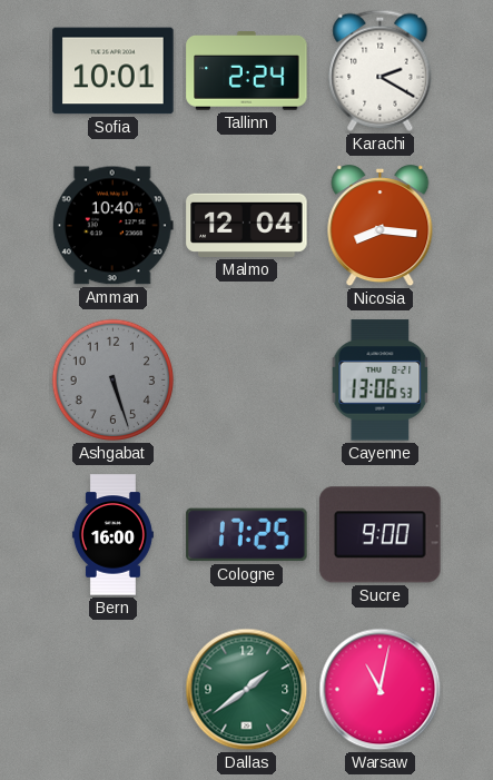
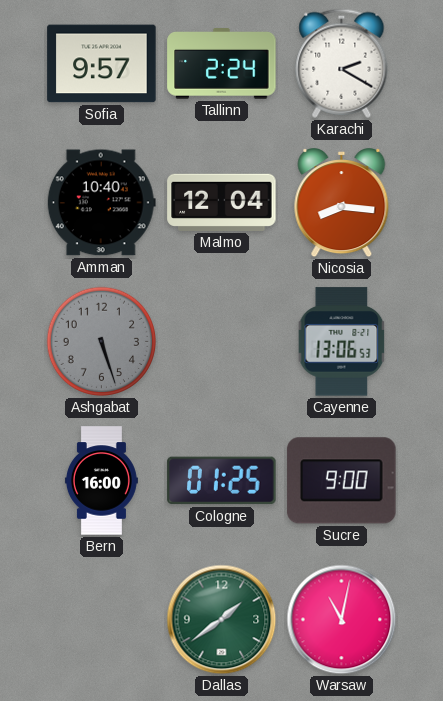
Sofia: 10:01 -> 9:57
Cologne: 17:25 -> 01:25
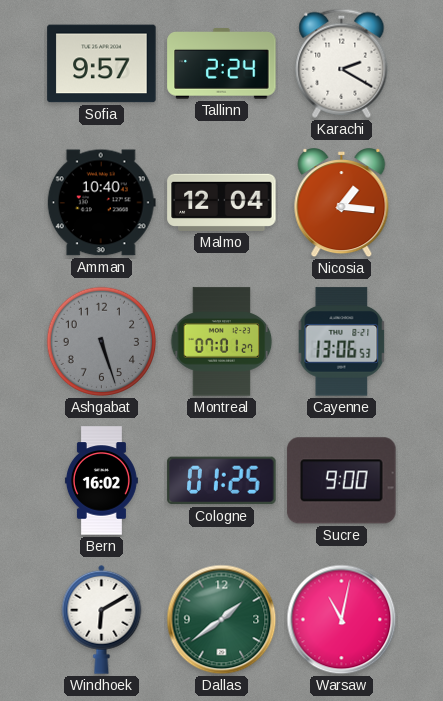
Nicosia: 8:16 -> 1:16
Montreal: none -> 07:01
Bern: 16:00 -> 16:02
Windhoek: none -> 6:10
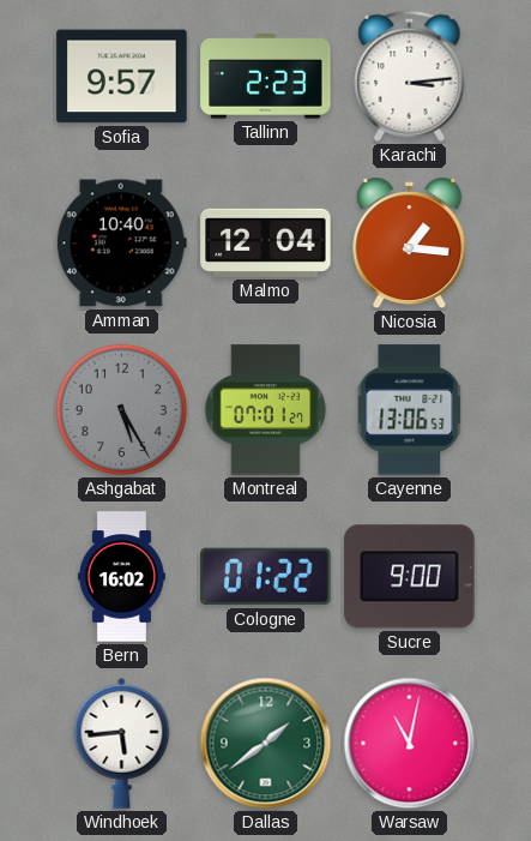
Tallinn: 2:24 -> 2:23
Karachi: 2:20 -> 3:14
Ashgabat: 5:27 -> 5:25
Cologne: 01:25 -> 01:22
Windhoek: 6:10 -> 5:44
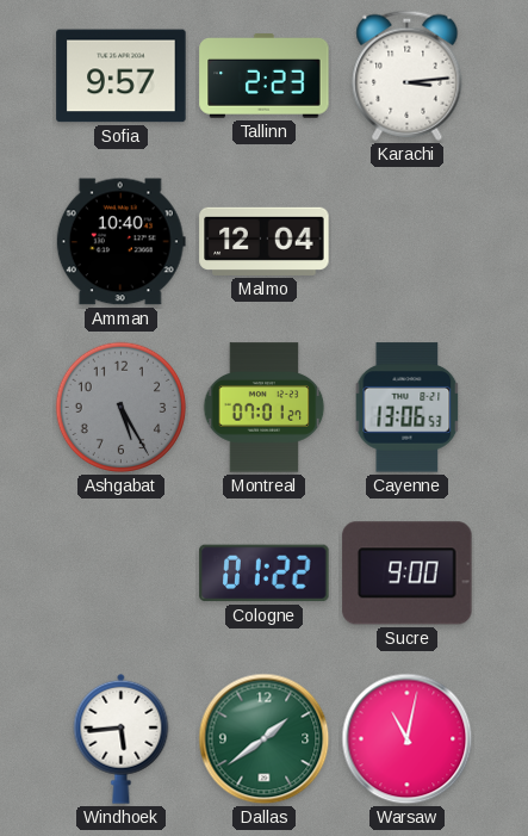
Nicosia: 1:16 -> none
Bern: 16:02 -> none
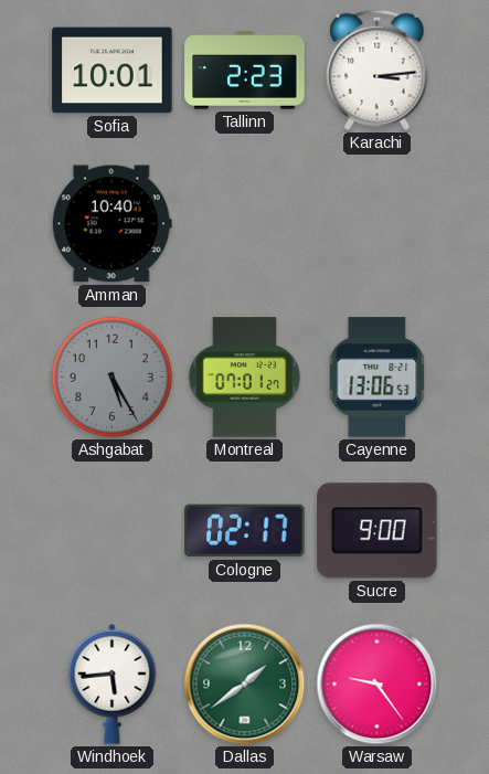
Sofia: 9:57 -> 10:01
Malmo: 12:04 -> none
Cologne: 01:22 -> 02:17
Warsaw: 11:02 -> 9:24
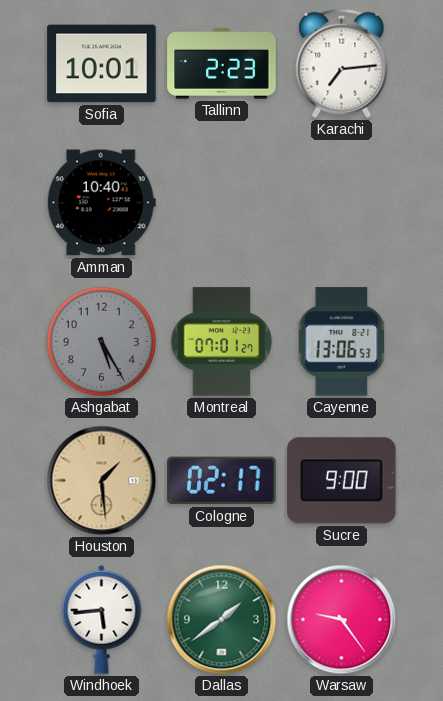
Karachi: 3:14 -> 7:14
Houston: none -> 1:29
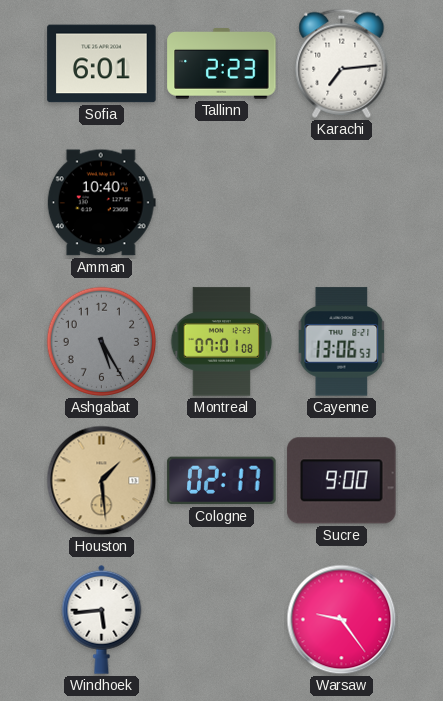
Sofia: 10:01 -> 6:01
Montreal: 07:01:27 -> 07:01:08
Dallas: 1:39 -> none
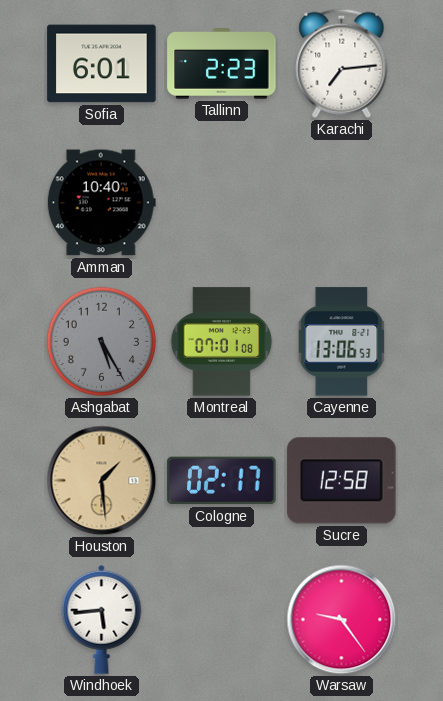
Sucre: 9:00 -> 12:58
